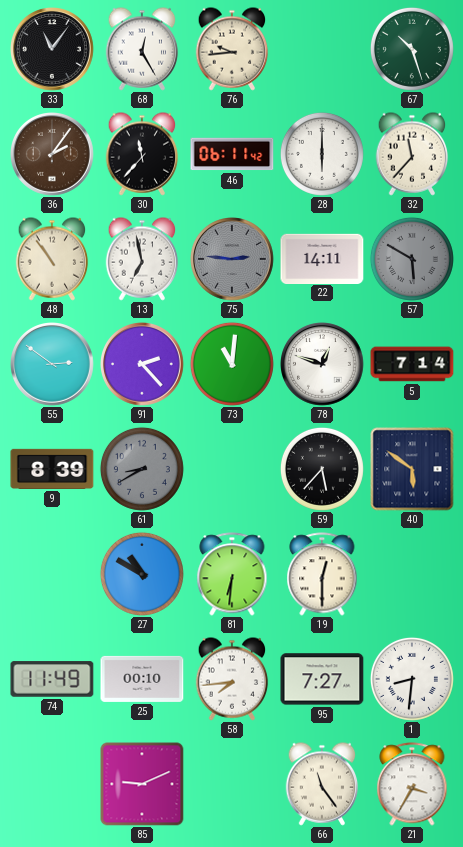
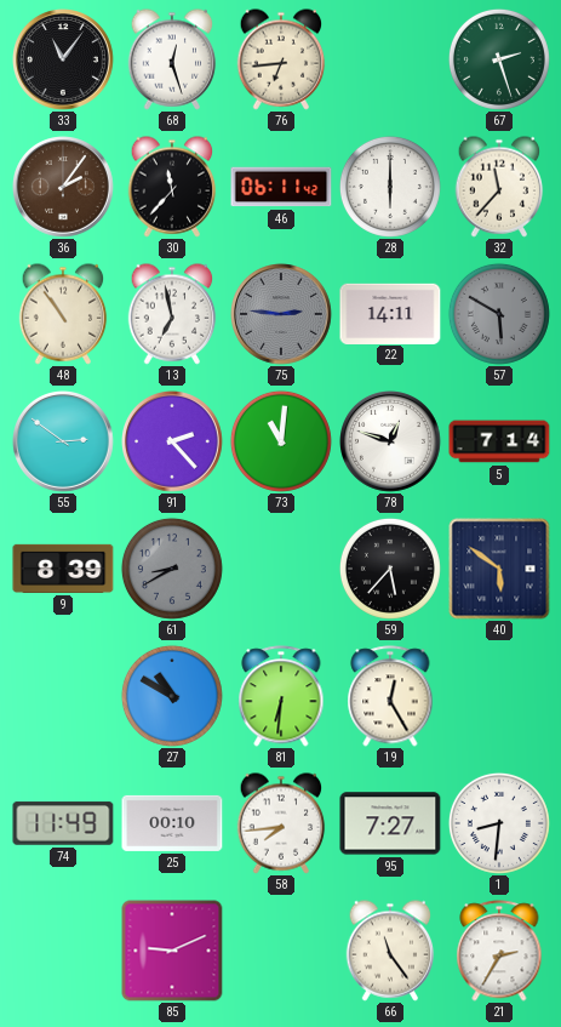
68: 12:25 -> 12:27
76: 9:44 -> 6:44
67: 10:27 -> 2:27
19: 12:30 -> 12:25
21: 3:35 -> 2:35
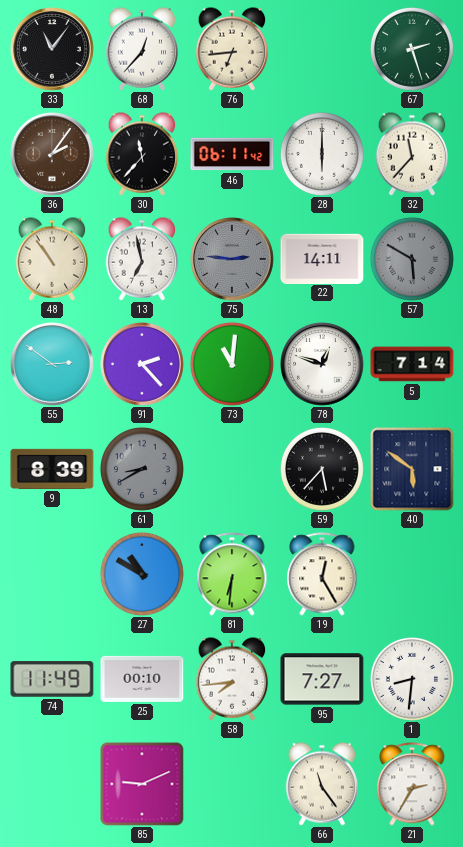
68: 12:27 -> 12:37
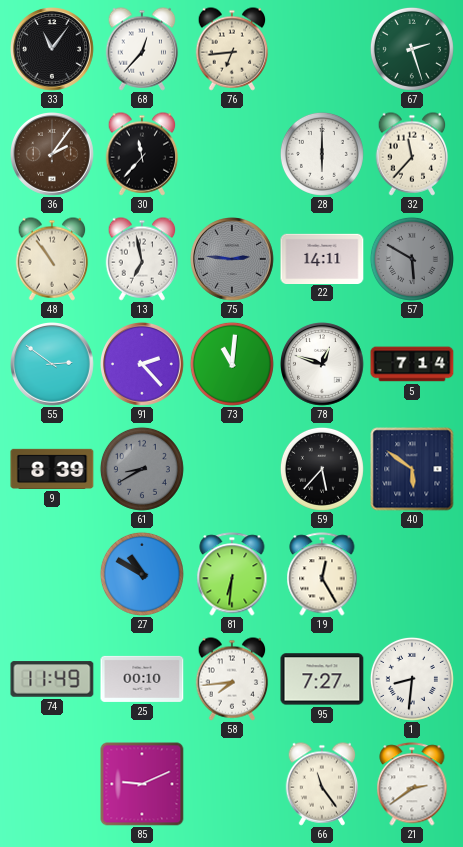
46: 06:11 -> none
21: 2:35 -> 2:39
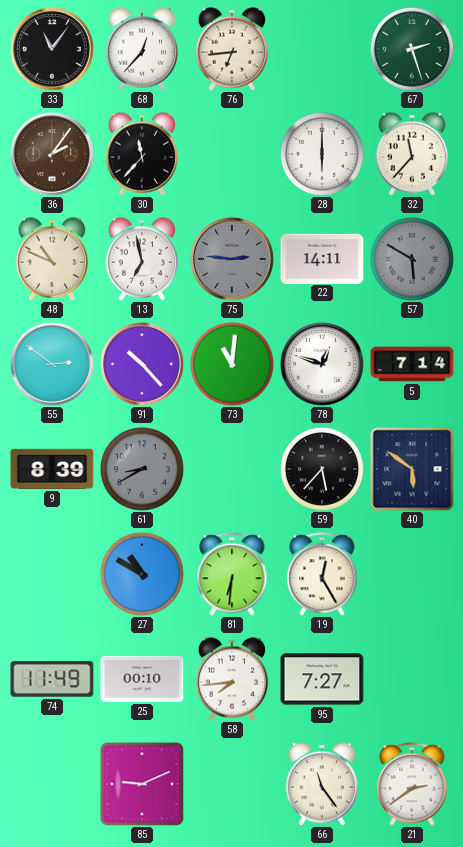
48: 10:54 -> 10:49
91: 2:23 -> 10:23
1: 8:31 -> none
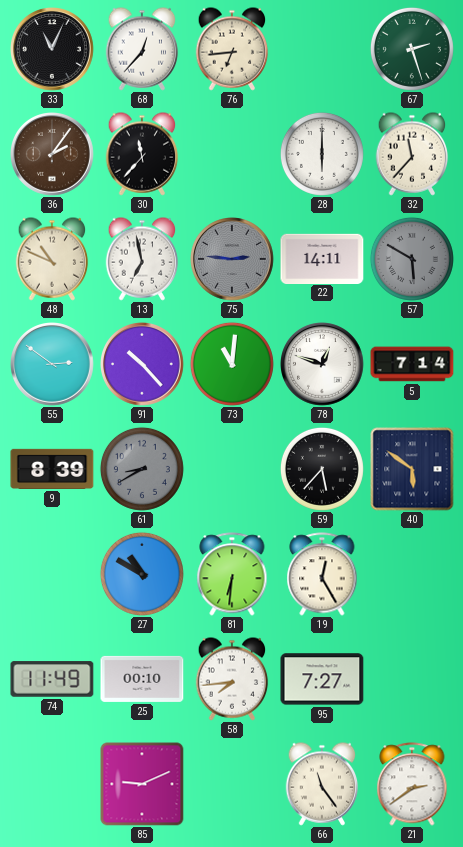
33: 11:06 -> 11:04
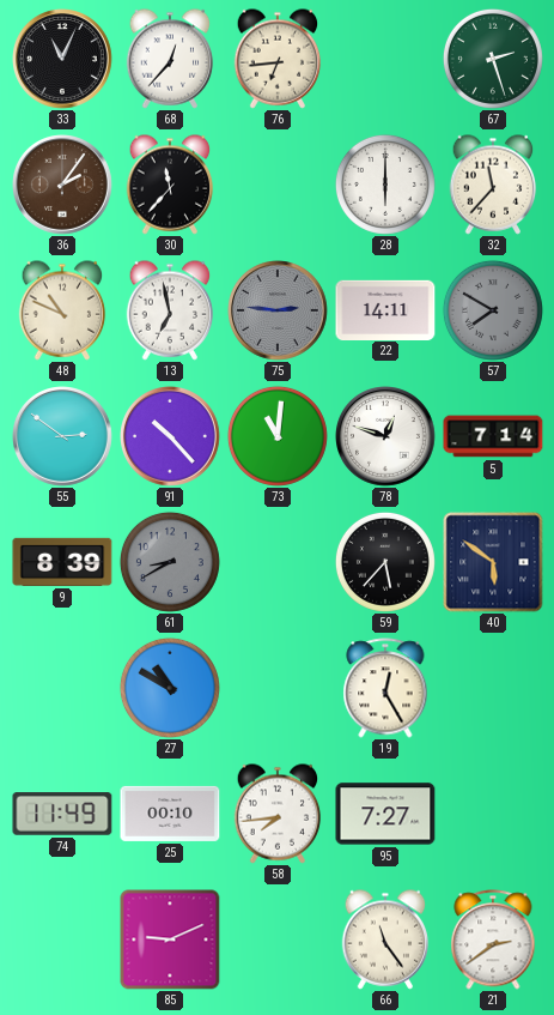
57: 5:50 -> 7:50
81: 6:31 -> none
